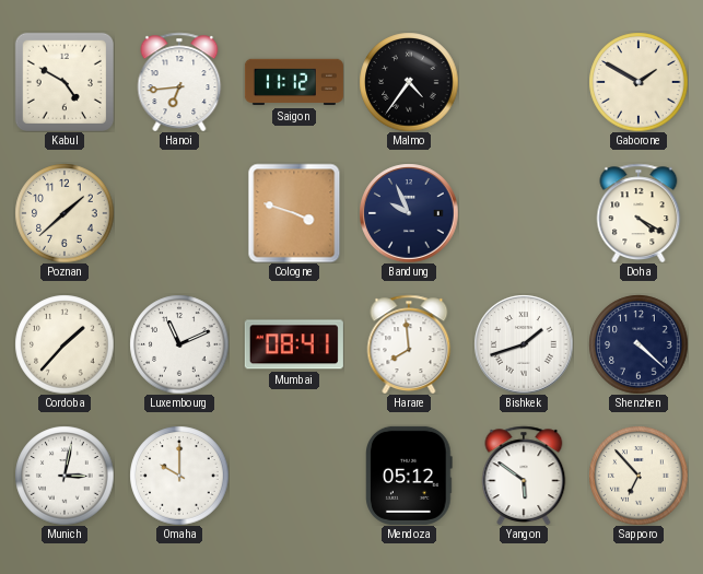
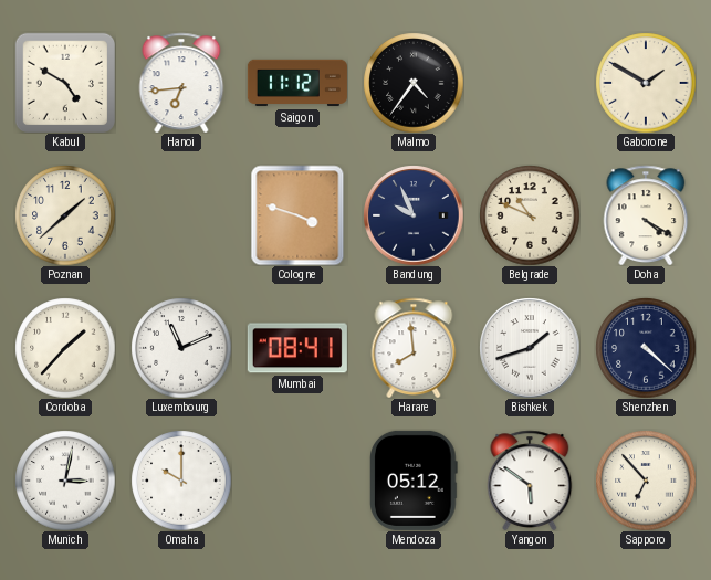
Belgrade: none -> 10:49
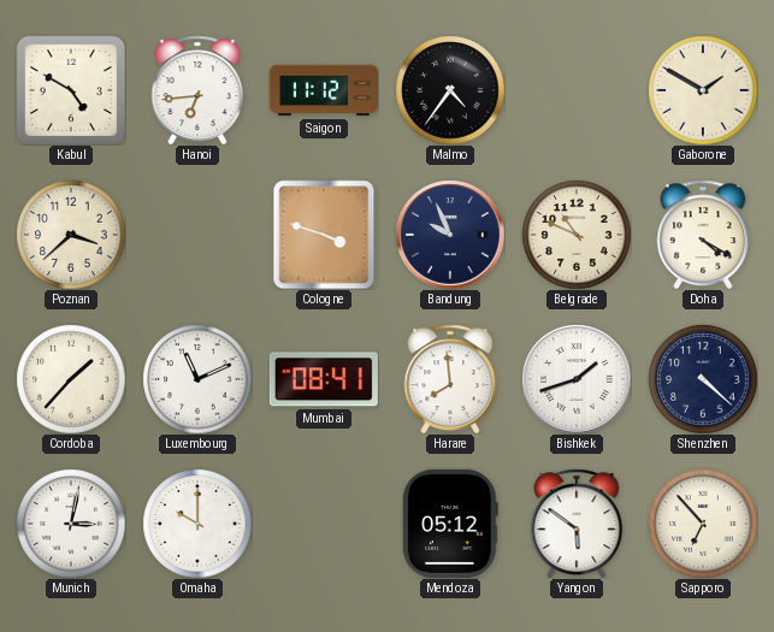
Poznan: 1:38 -> 3:38
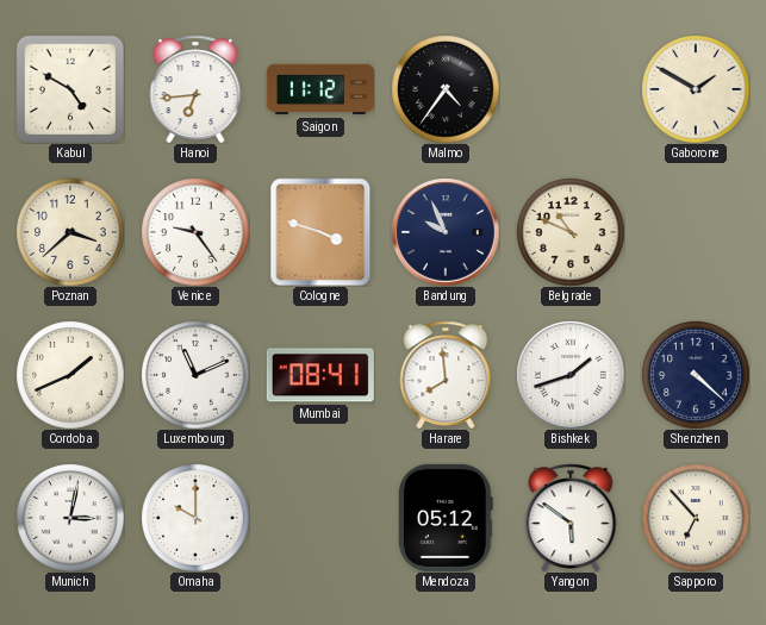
Venice: none -> 9:24
Doha: 4:20 -> none
Cordoba: 1:37 -> 1:41
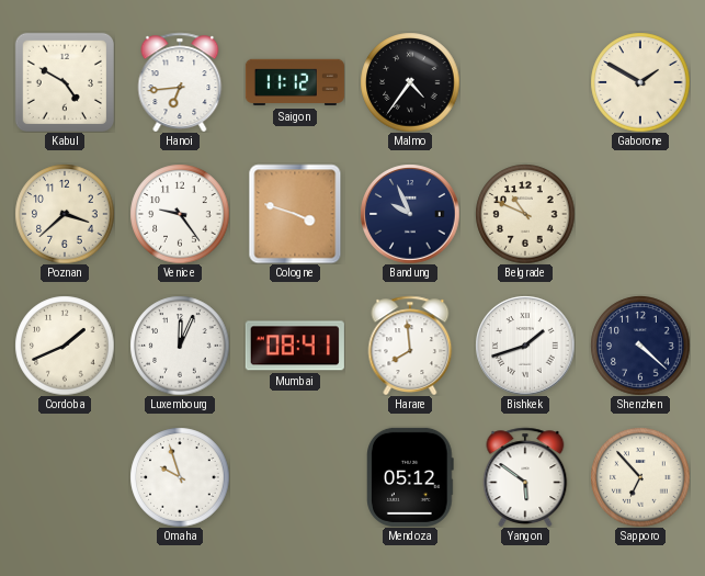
Luxembourg: 11:11 -> 12:04
Munich: 3:02 -> none
Omaha: 10:00 -> 9:57
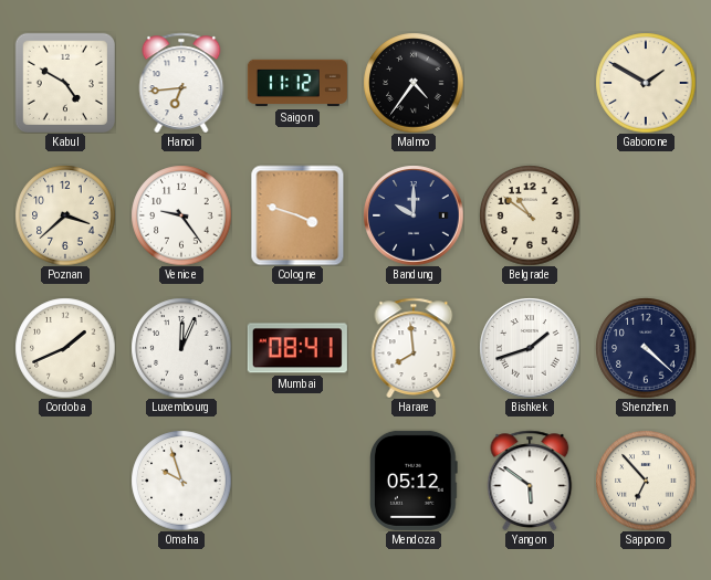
Bandung: 9:56 -> 10:00
Belgrade: 10:49 -> 10:51
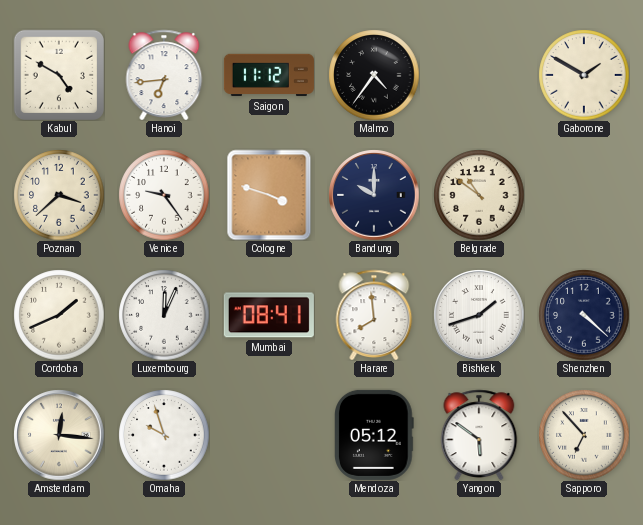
Amsterdam: none -> 12:16
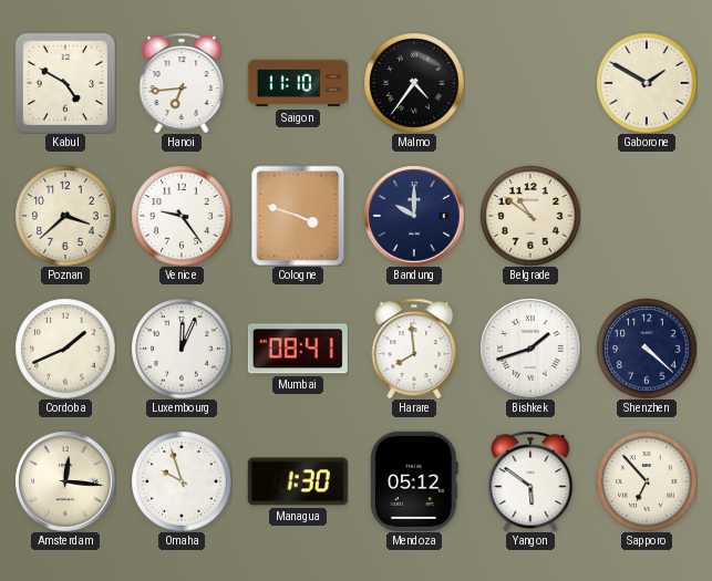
Saigon: 11:12 -> 11:10
Managua: none -> 1:30
